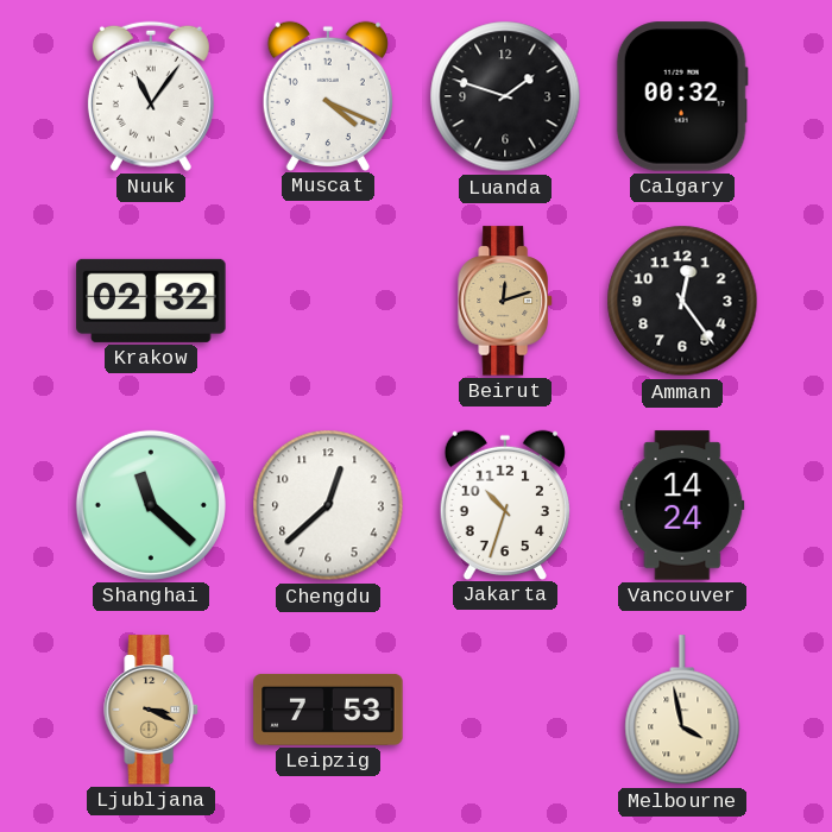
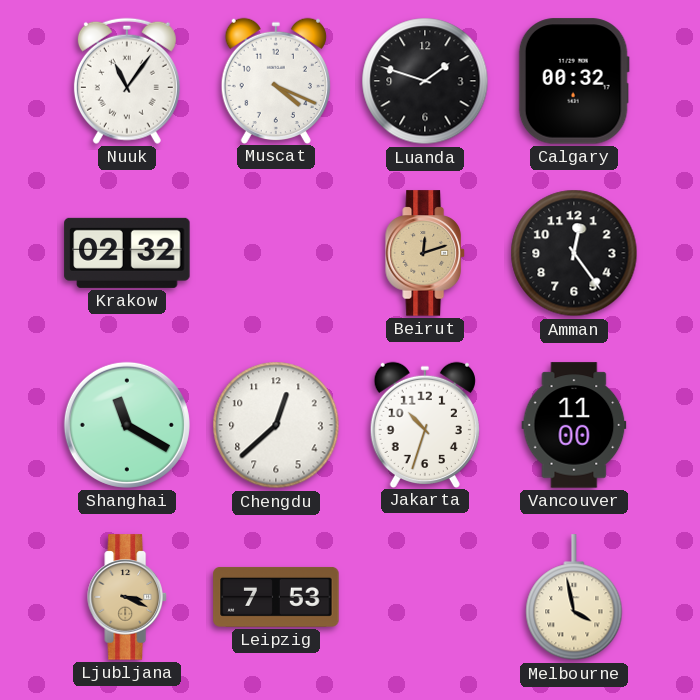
Shanghai: 11:22 -> 11:20
Vancouver: 14:24 -> 11:00
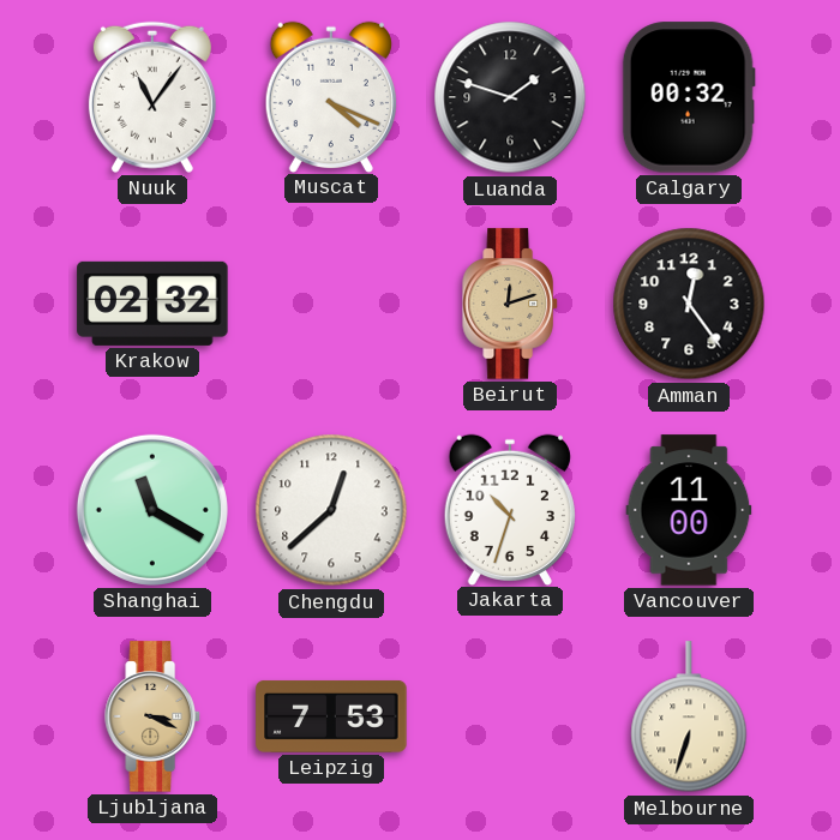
Melbourne: 3:58 -> 6:33
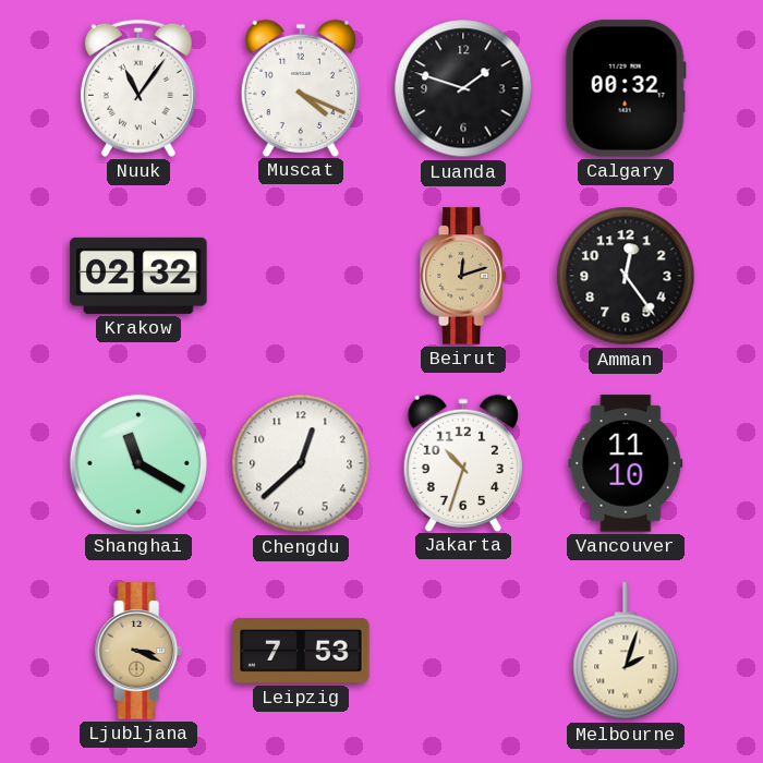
Vancouver: 11:00 -> 11:10
Melbourne: 6:33 -> 2:03
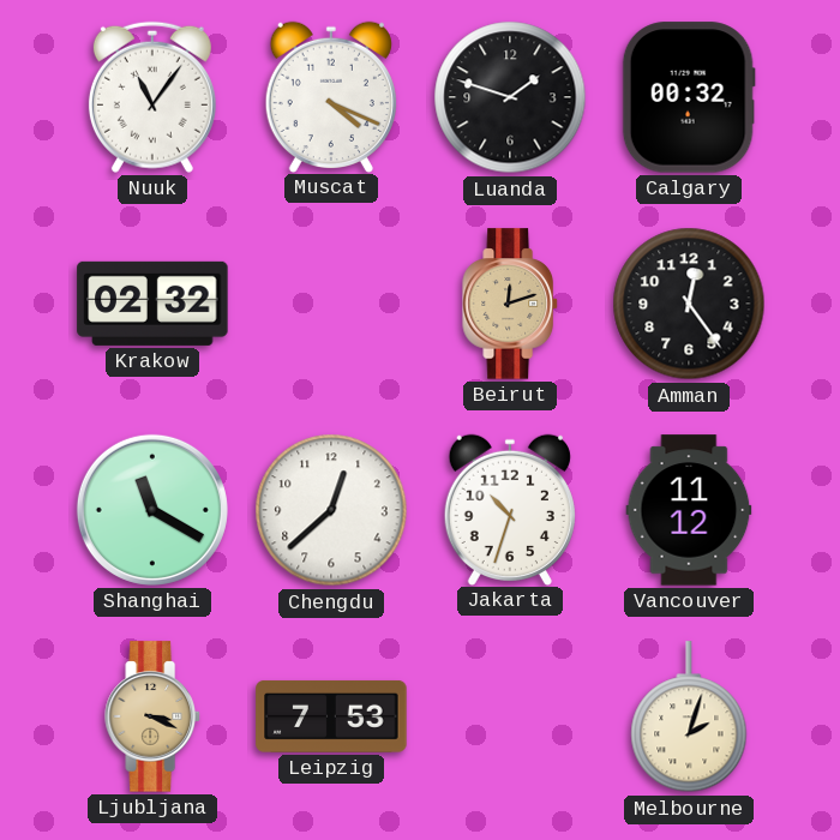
Vancouver: 11:10 -> 11:12
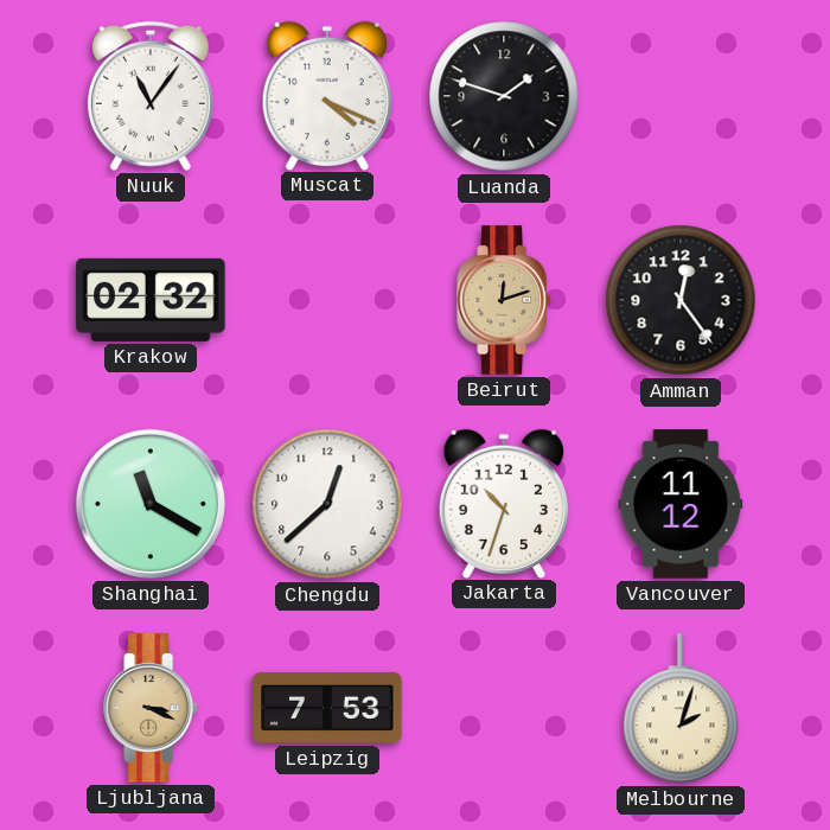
Calgary: 00:32 -> none
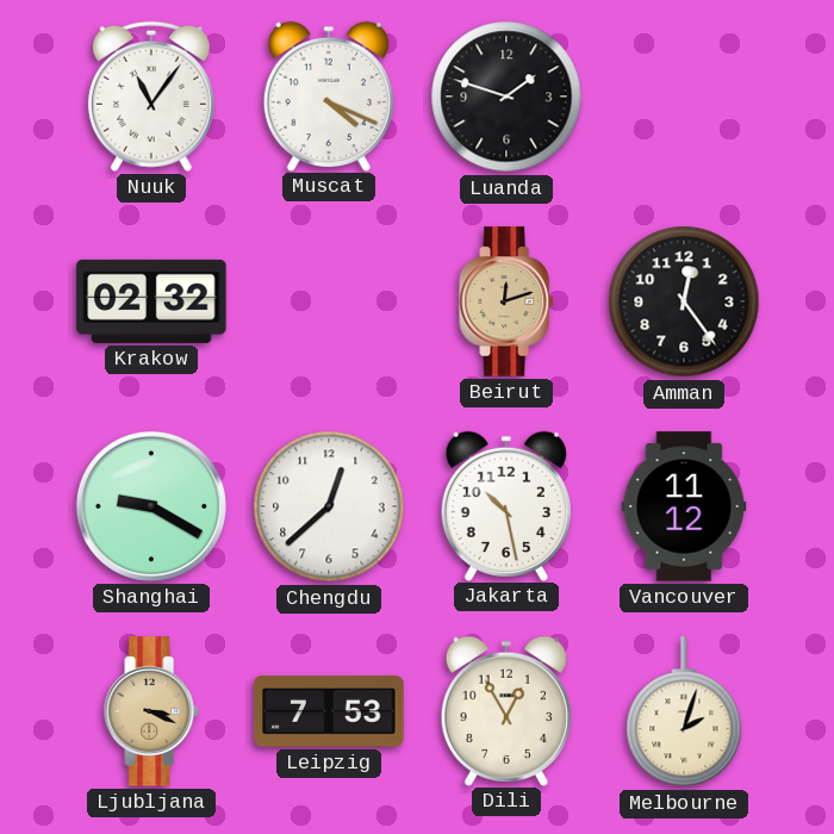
Shanghai: 11:20 -> 9:20
Jakarta: 10:33 -> 10:28
Dili: none -> 12:55
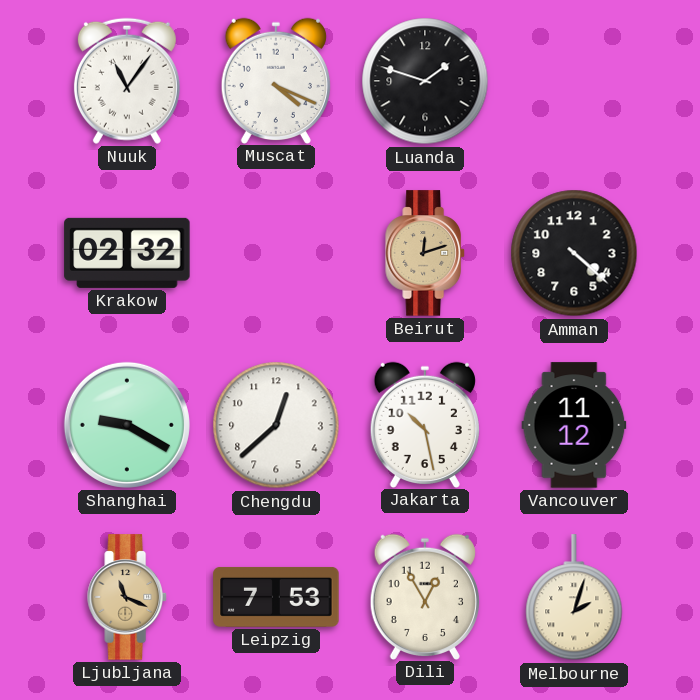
Amman: 12:24 -> 4:22
Ljubljana: 3:19 -> 11:19
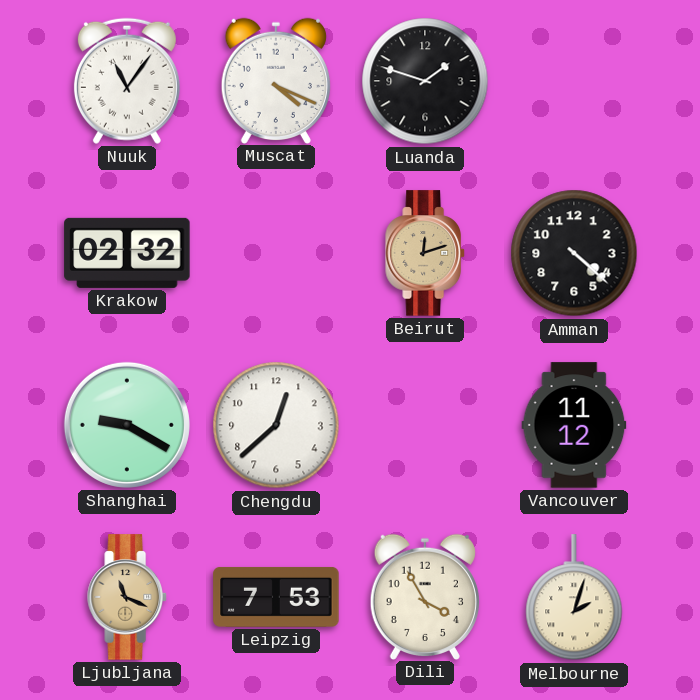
Jakarta: 10:28 -> none
Dili: 12:55 -> 3:55
